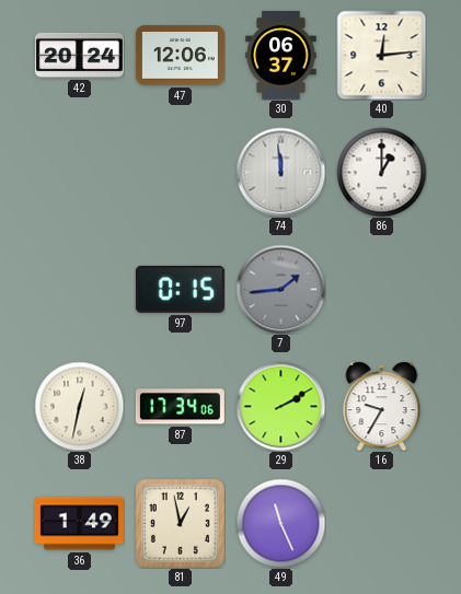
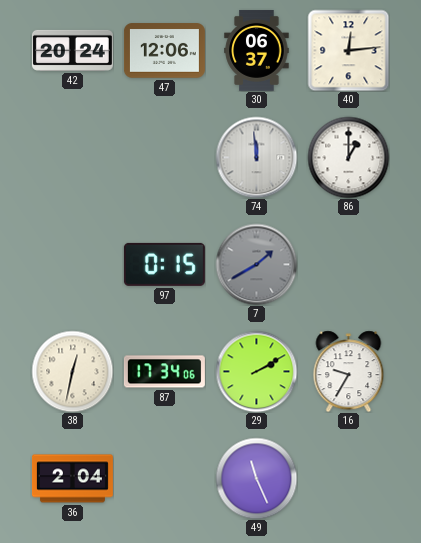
7: 1:44 -> 1:40
36: 1:49 -> 2:04
81: 12:58 -> none
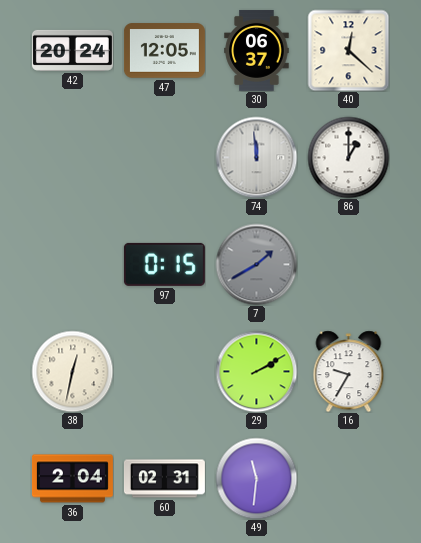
47: 12:06 -> 12:05
40: 12:14 -> 12:22
87: 17:34 -> none
60: none -> 02:31
49: 11:26 -> 11:31
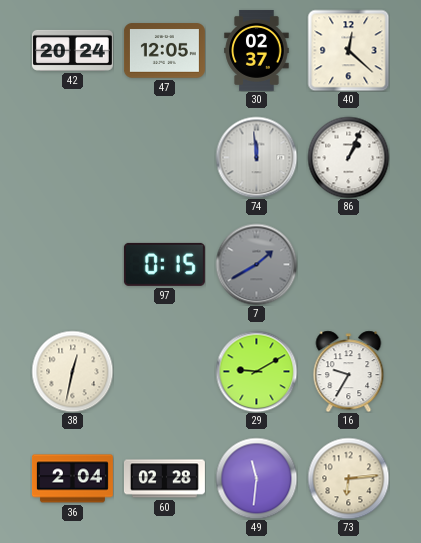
30: 06:37 -> 02:37
86: 1:00 -> 1:04
29: 2:10 -> 9:10
60: 02:31 -> 02:28
73: none -> 6:14
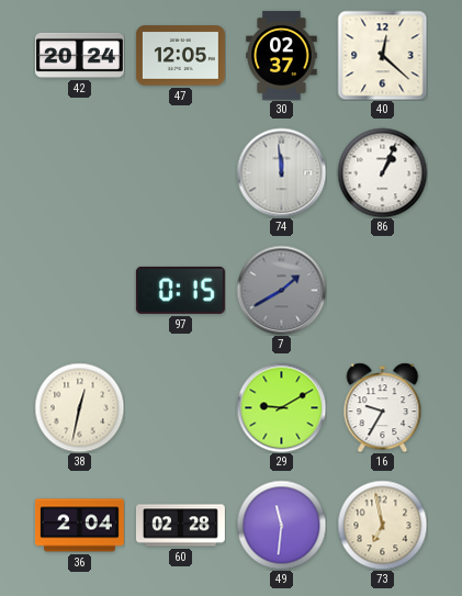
73: 6:14 -> 6:58
